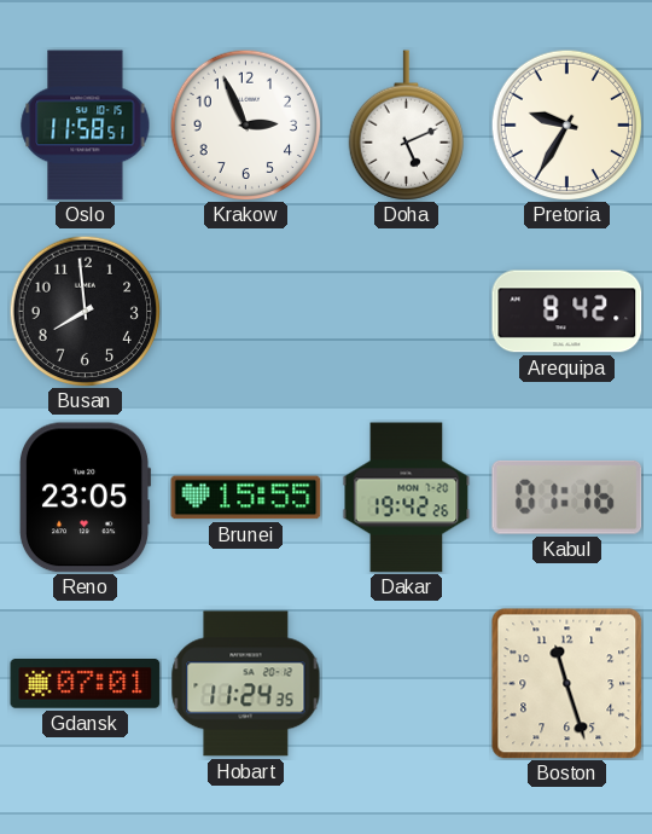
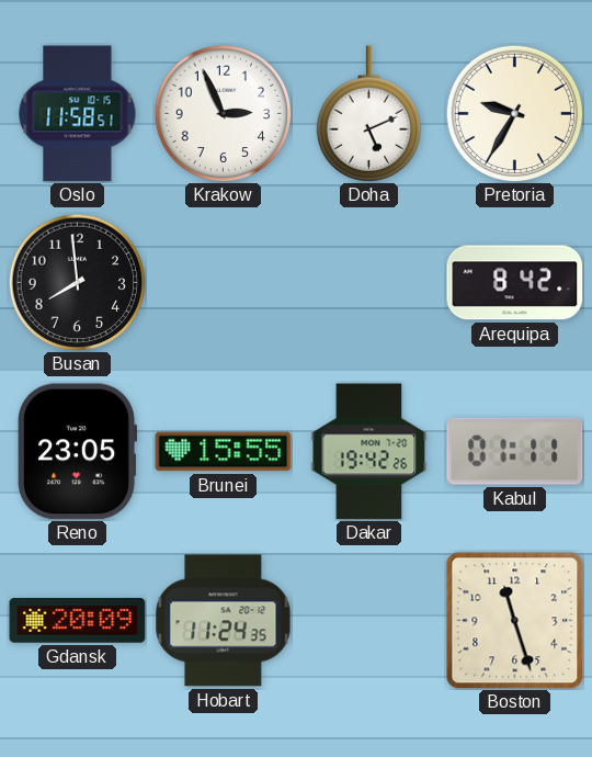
Kabul: 01:16 -> 01:11
Gdansk: 07:01 -> 20:09
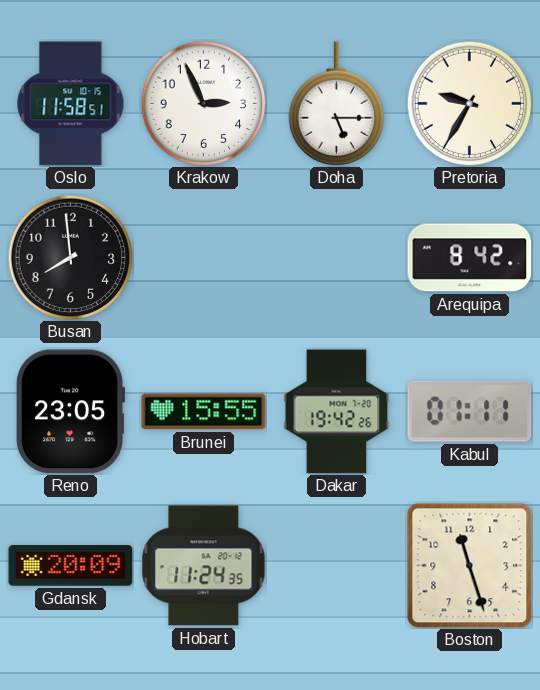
Doha: 5:11 -> 5:15
